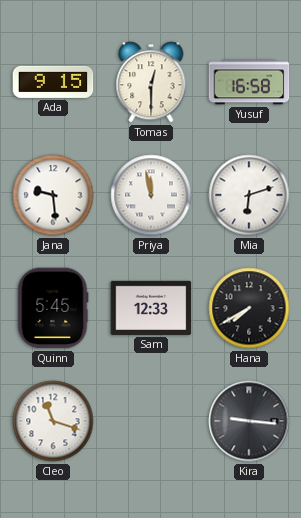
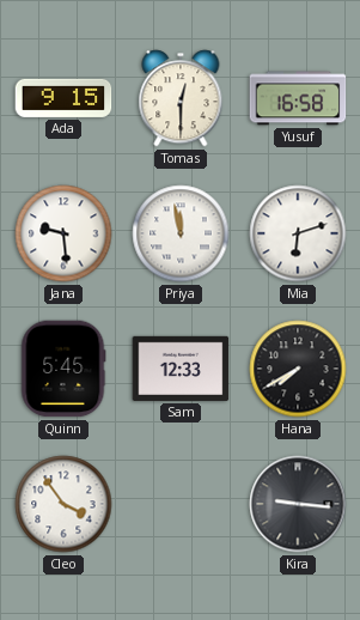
Cleo: 11:18 -> 3:54
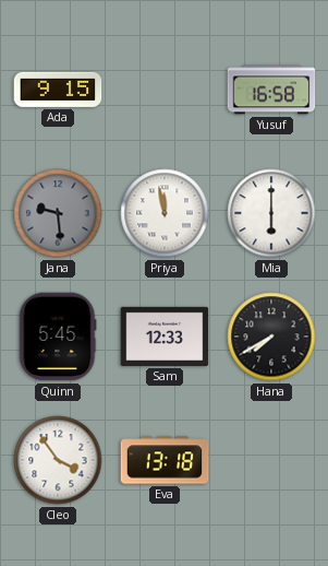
Tomas: 12:30 -> none
Jana dial: white -> grey
Mia: 6:12 -> 6:00
Eva: none -> 13:18
Kira: 9:16 -> none
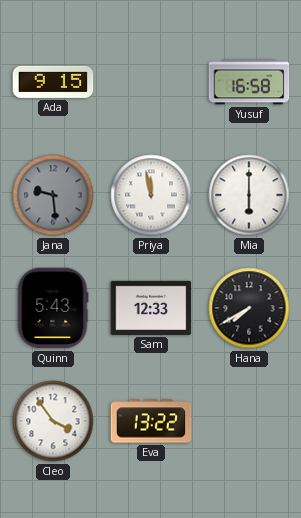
Quinn: 5:45 -> 5:43
Eva: 13:18 -> 13:22
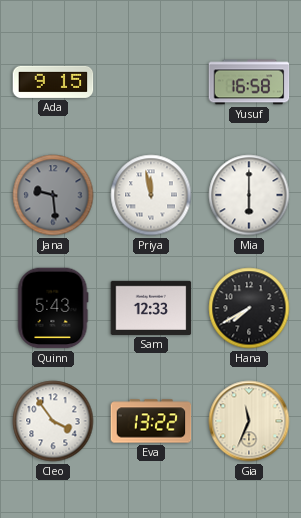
Gia: none -> 11:34
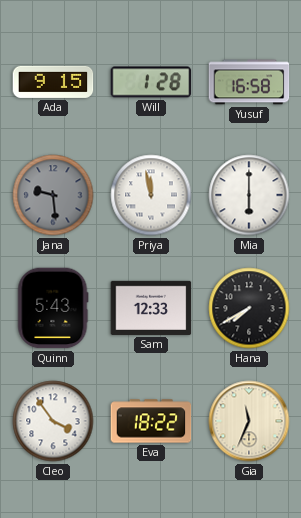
Will: none -> 1:28
Eva: 13:22 -> 18:22
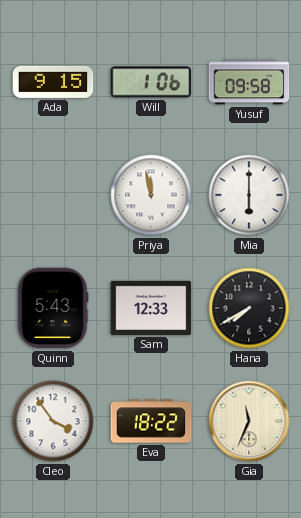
Will: 1:28 -> 1:06
Yusuf: 16:58 -> 09:58
Jana: 9:29 -> none
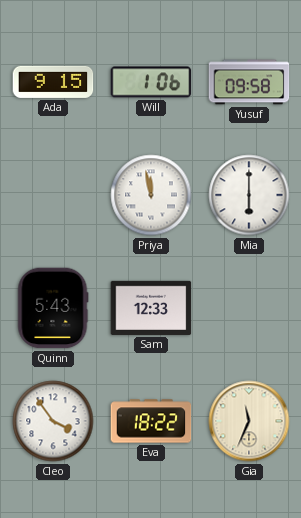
Hana: 7:40 -> none
